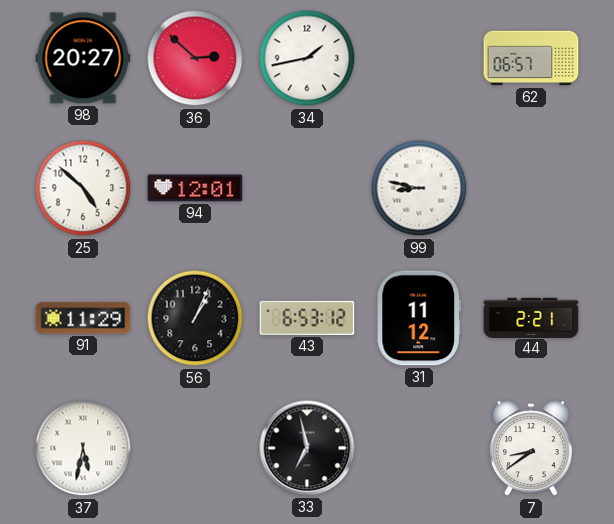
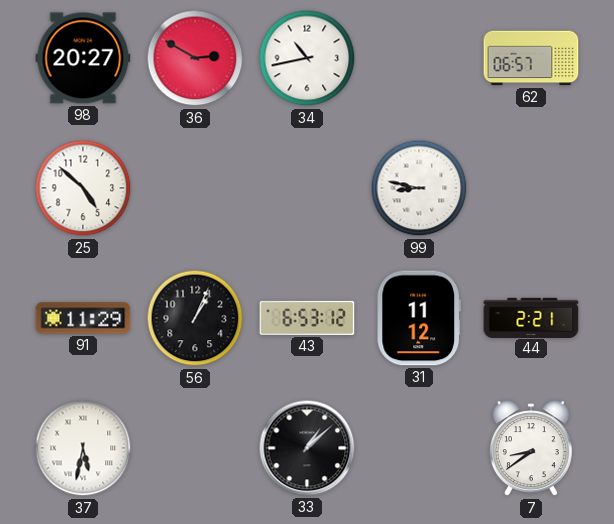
36: 2:52 -> 2:50
34: 1:43 -> 10:43
94: 12:01 -> none
33: 6:58 -> 1:08
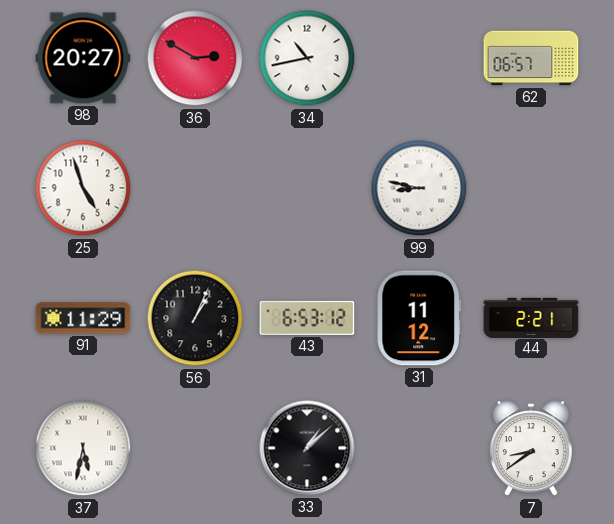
25: 4:52 -> 4:57
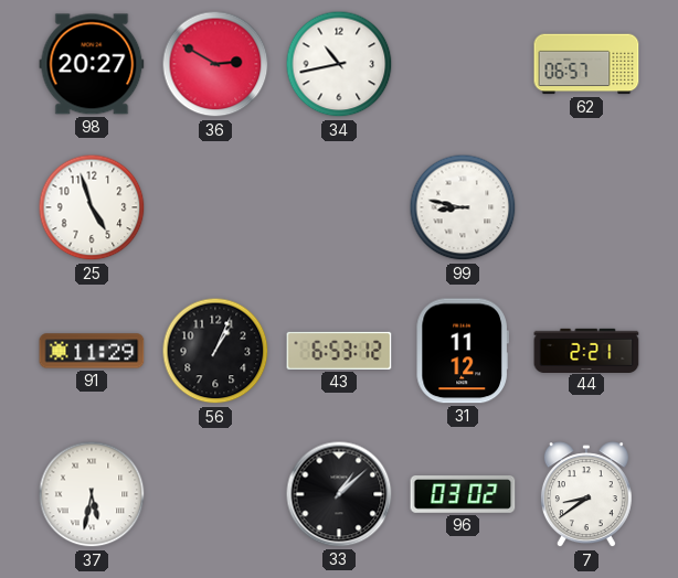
96: none -> 03:02
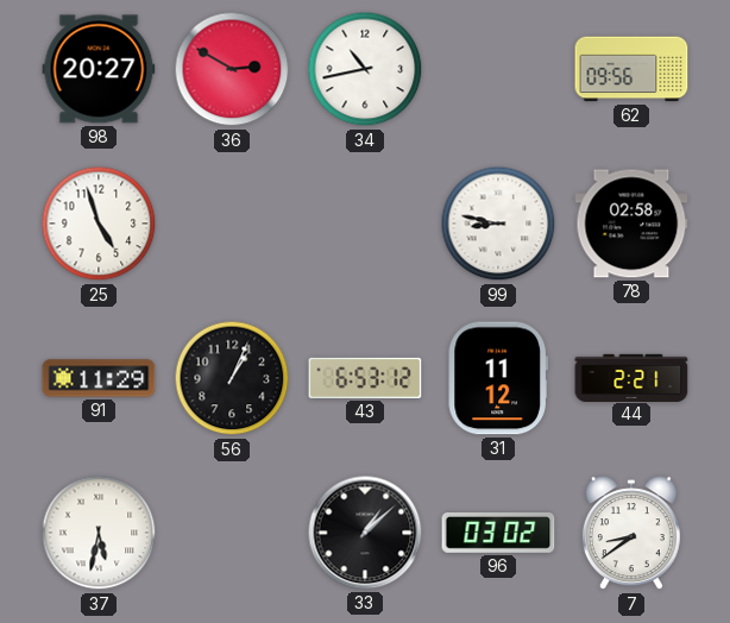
62: 06:57 -> 09:56
78: none -> 02:58
